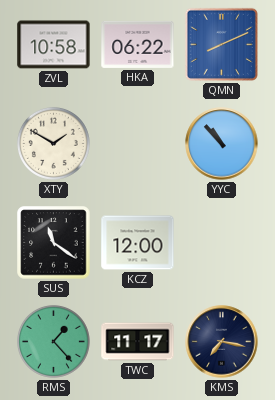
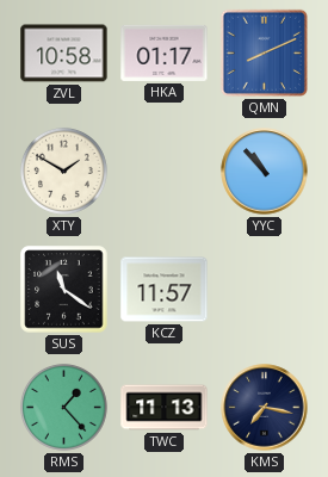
HKA: 06:22 -> 01:17
KCZ: 12:00 -> 11:57
TWC: 11:17 -> 11:13
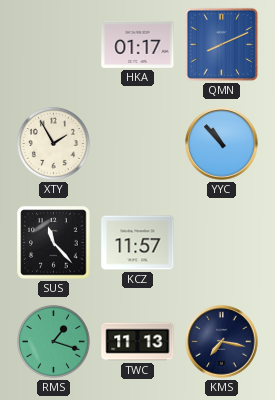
ZVL: 10:58 -> none
XTY: 1:50 -> 1:55
SUS: 11:21 -> 11:23
RMS: 1:23 -> 1:18
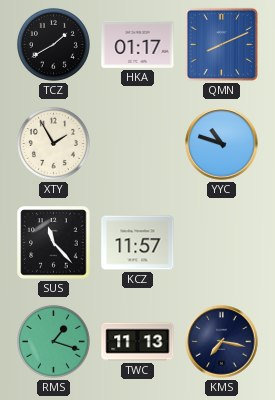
TCZ: none -> 1:40
YYC: 10:53 -> 10:48
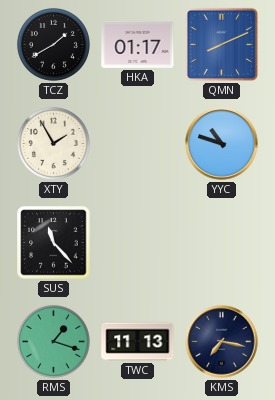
KCZ: 11:57 -> none
